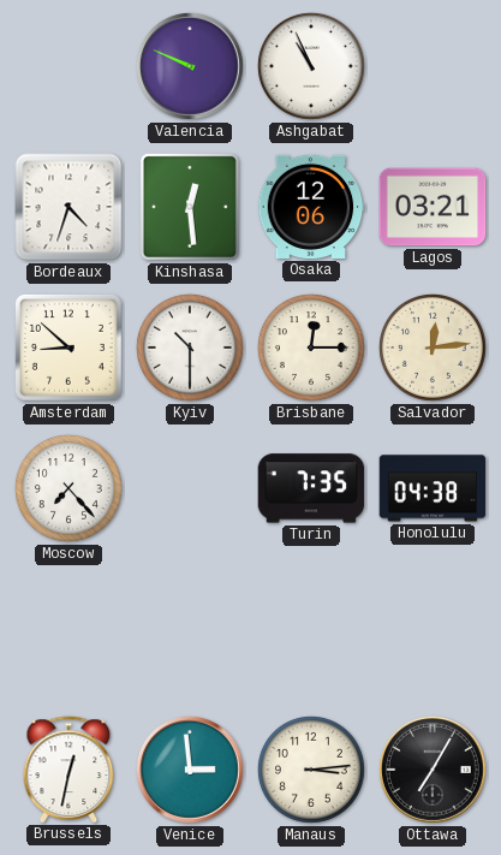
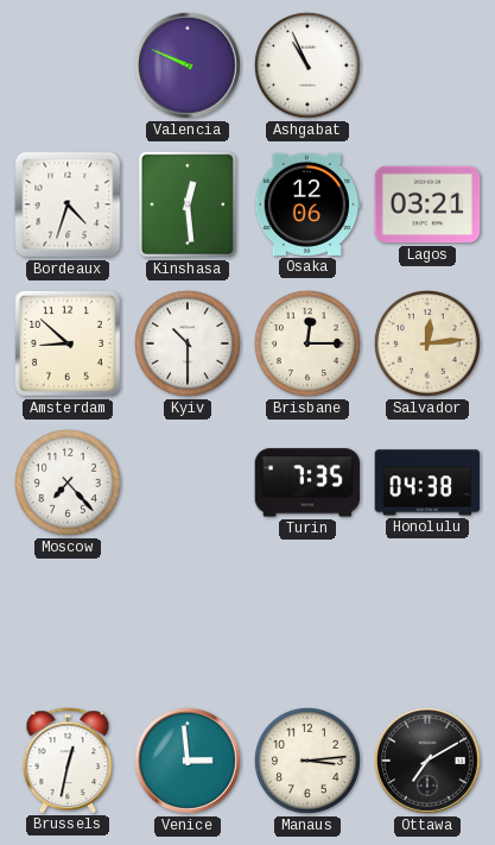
Ottawa: 7:05 -> 7:10
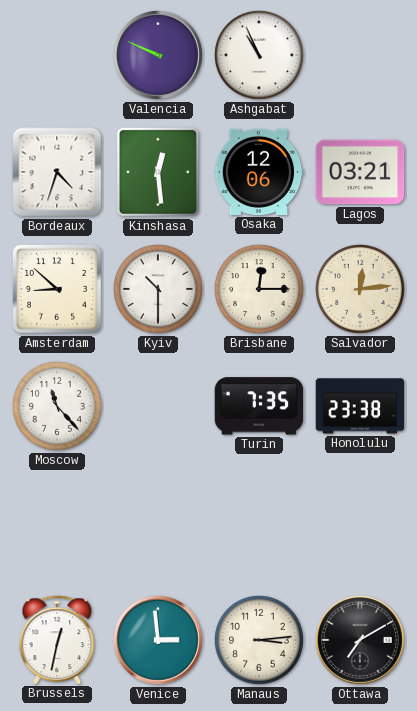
Moscow: 7:23 -> 11:23
Honolulu: 04:38 -> 23:38
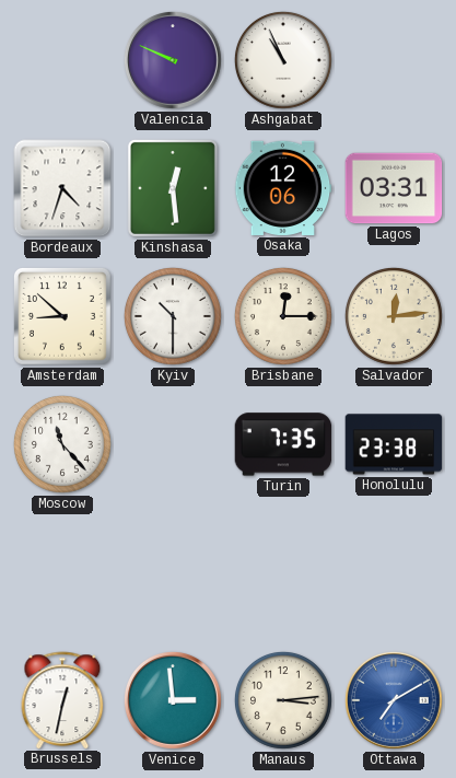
Lagos: 03:21 -> 03:31
Ottawa dial: black -> blue
